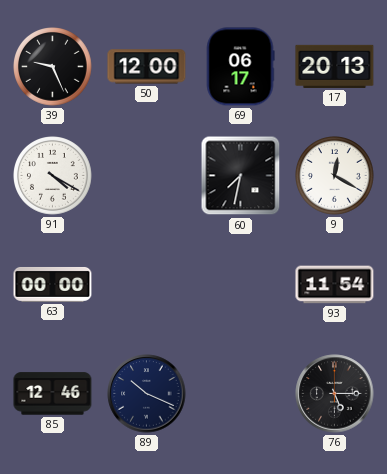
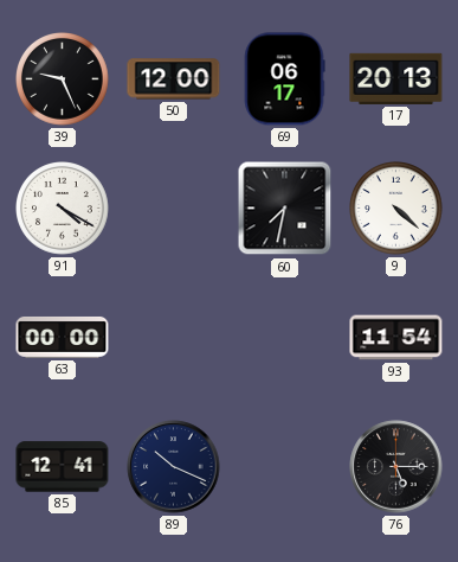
9: 12:20 -> 4:22
85: 12:46 -> 12:41
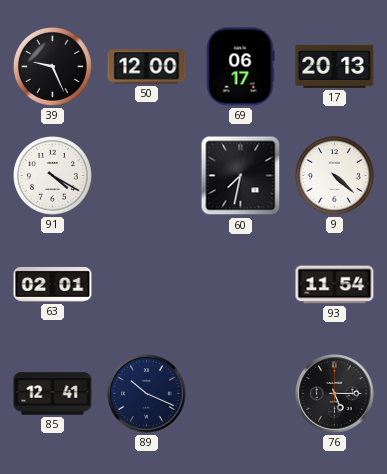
63: 00:00 -> 02:01
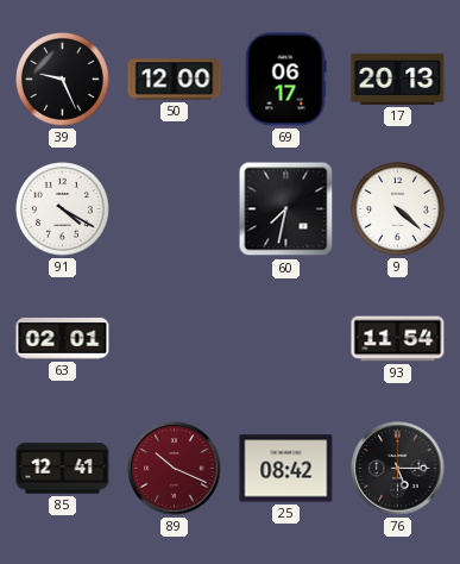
89 dial: navy -> burgundy
25: none -> 08:42
